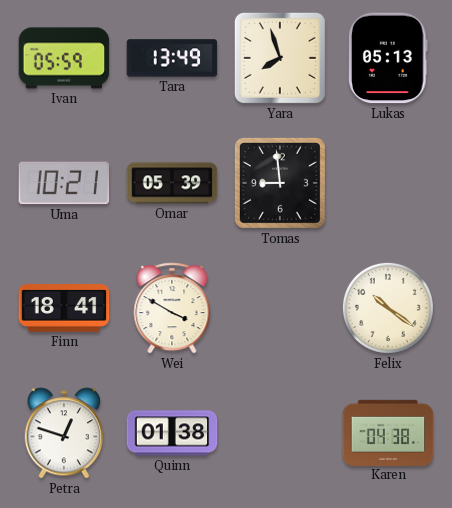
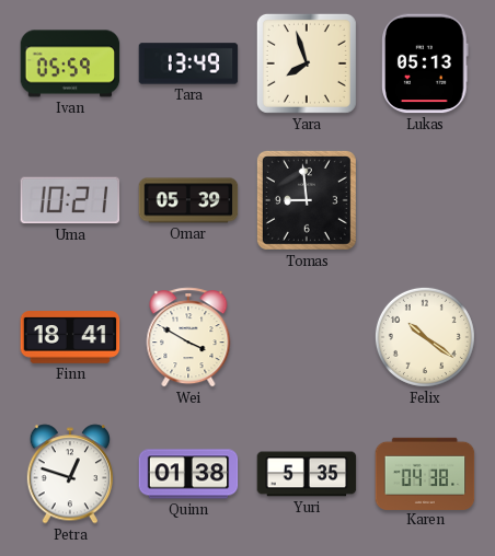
Yuri: none -> 5:35
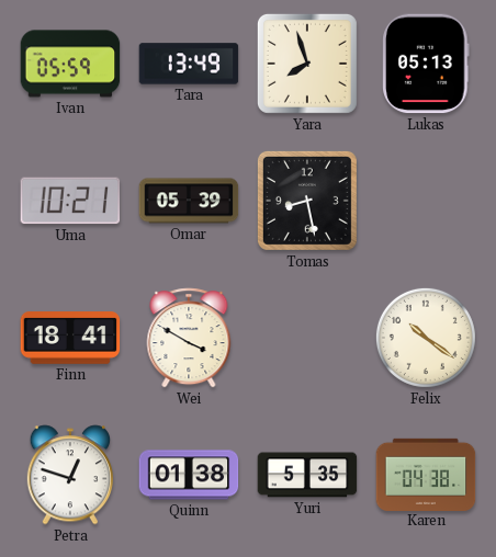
Tomas: 8:59 -> 8:28
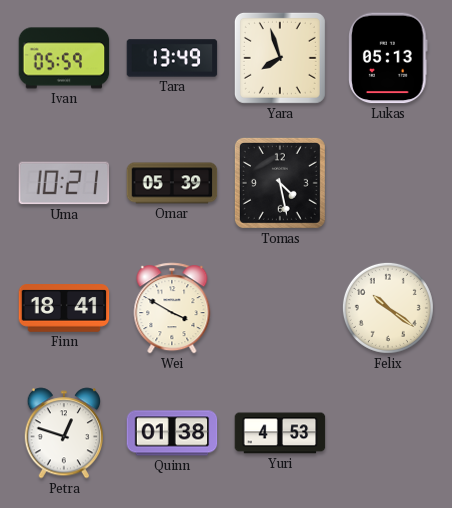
Tomas: 8:28 -> 4:28
Yuri: 5:35 -> 4:53
Karen: 04:38 -> none
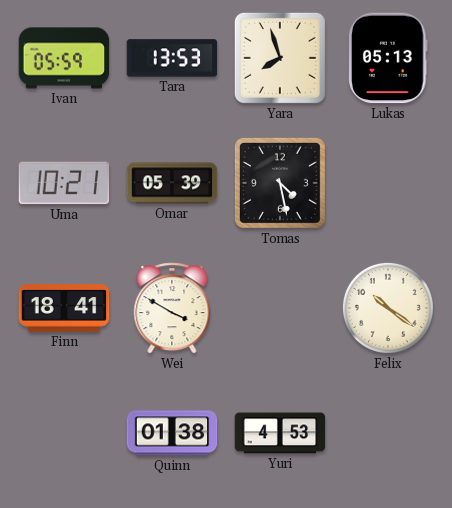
Tara: 13:49 -> 13:53
Petra: 12:48 -> none
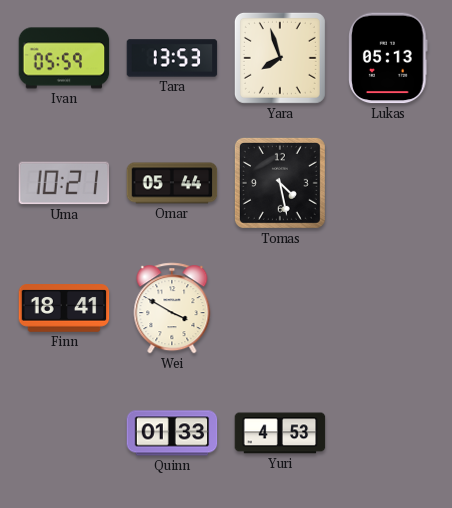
Omar: 05:39 -> 05:44
Felix: 10:21 -> none
Quinn: 01:38 -> 01:33
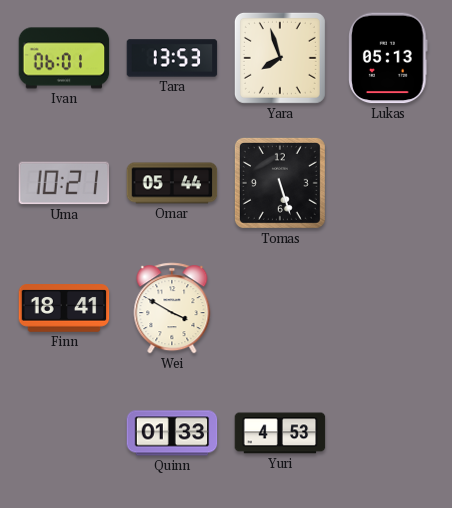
Ivan: 05:59 -> 06:01
Tomas: 4:28 -> 5:27
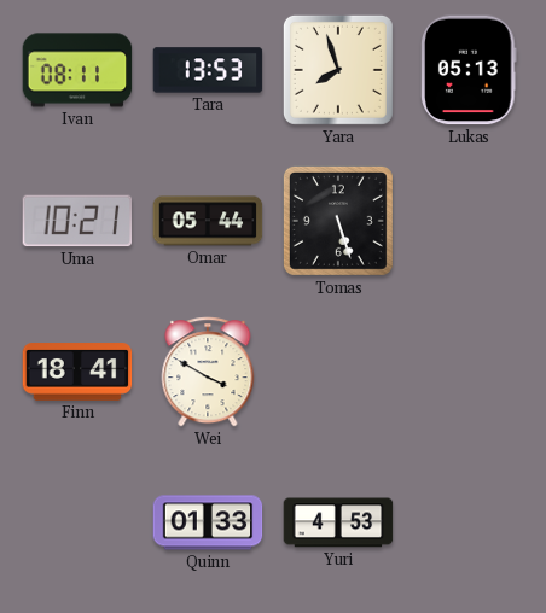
Ivan: 06:01 -> 08:11
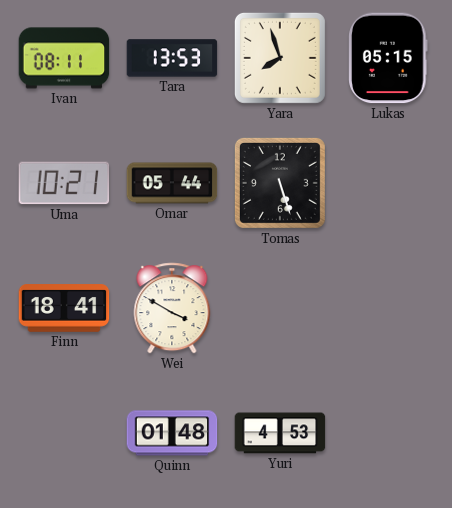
Lukas: 05:13 -> 05:15
Quinn: 01:33 -> 01:48
